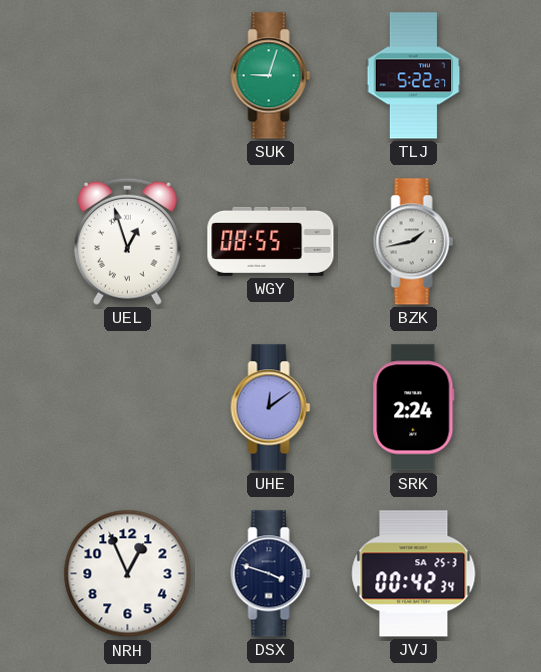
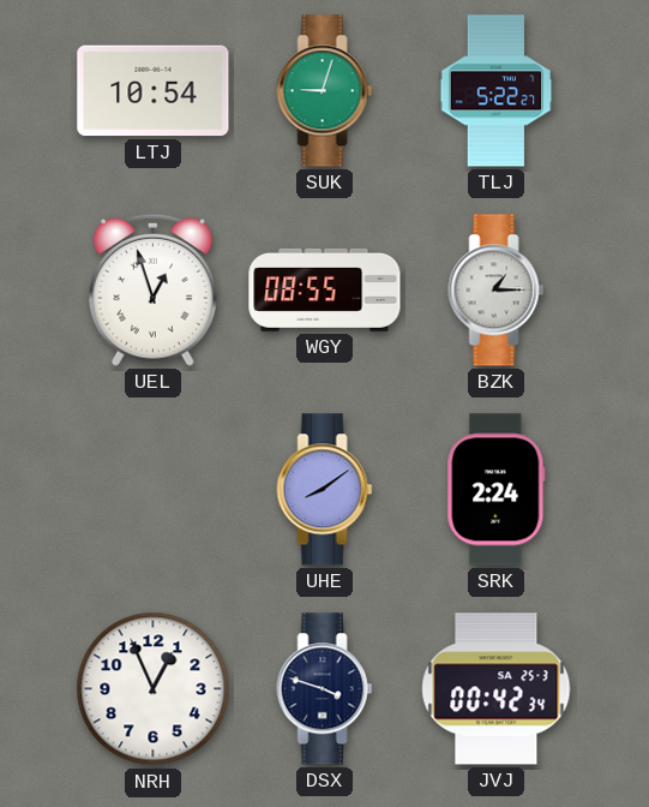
LTJ: none -> 10:54
BZK: 1:43 -> 1:15
UHE: 12:09 -> 8:09
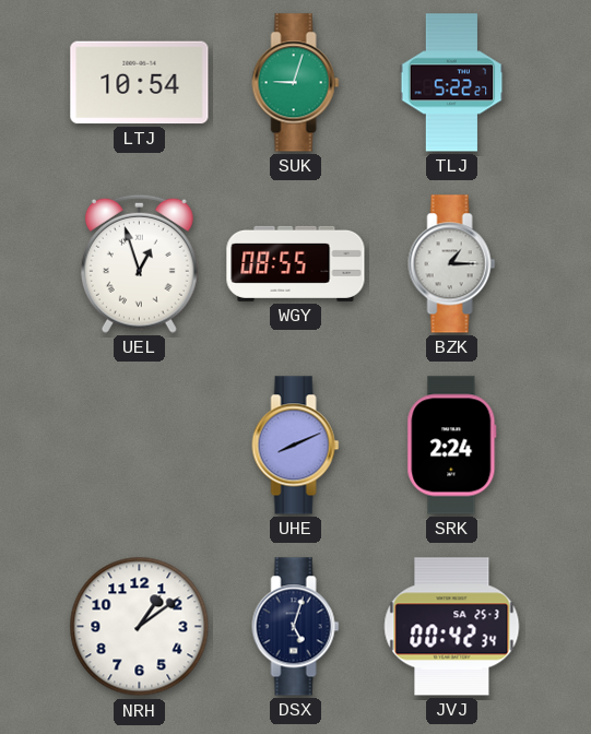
UHE: 8:09 -> 8:11
NRH: 12:56 -> 1:09
DSX: 3:48 -> 5:03
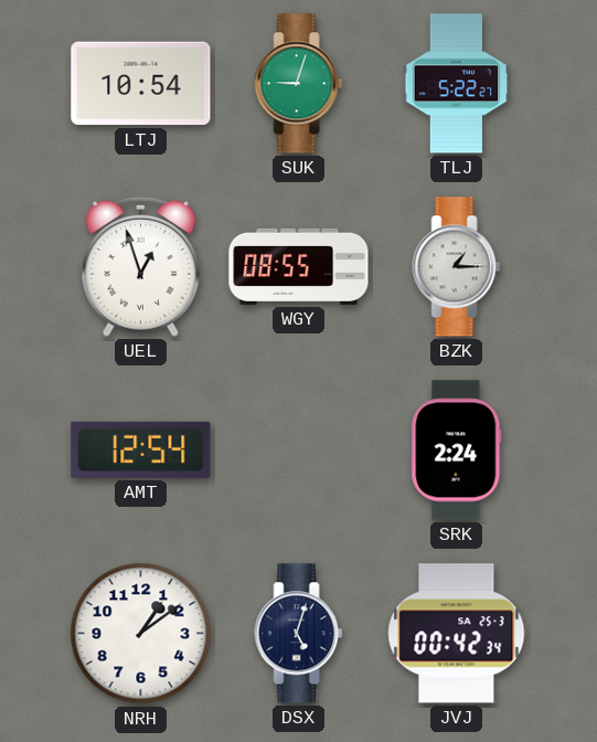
AMT: none -> 12:54
UHE: 8:11 -> none
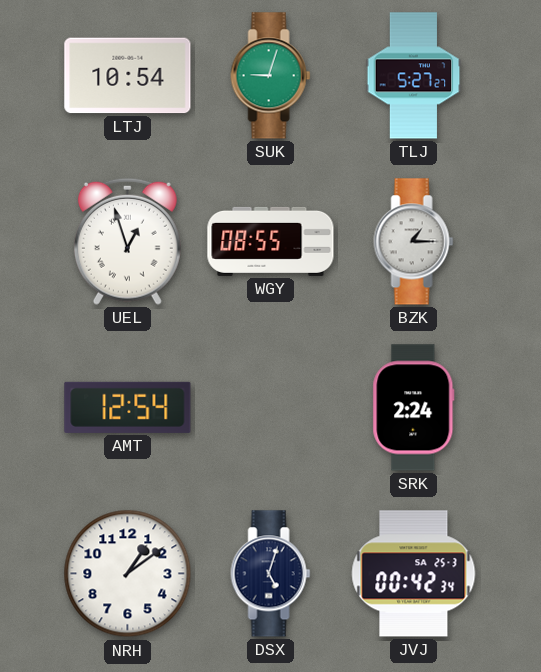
TLJ: 5:22 -> 5:27
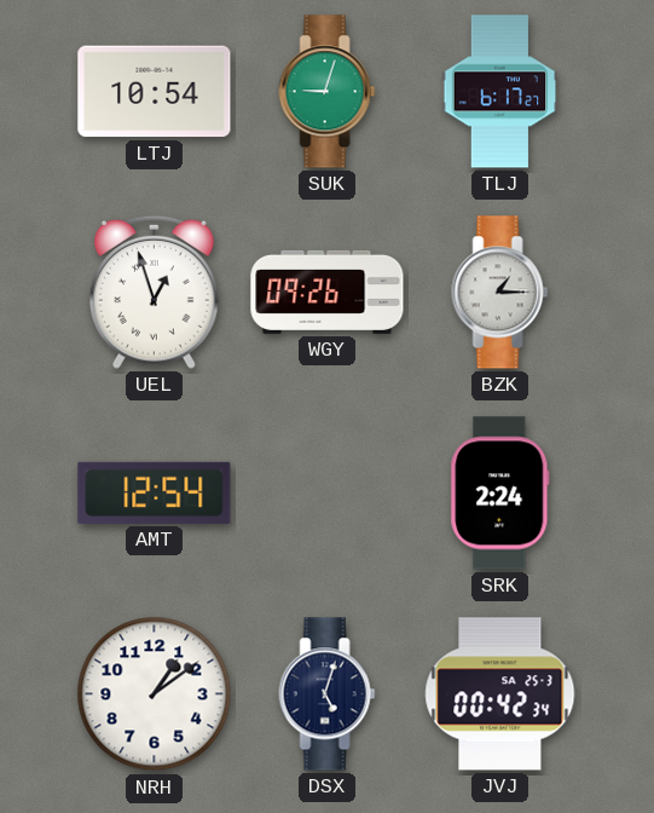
TLJ: 5:27 -> 6:17
WGY: 08:55 -> 09:26
